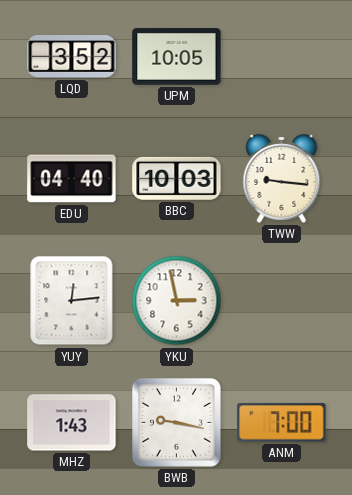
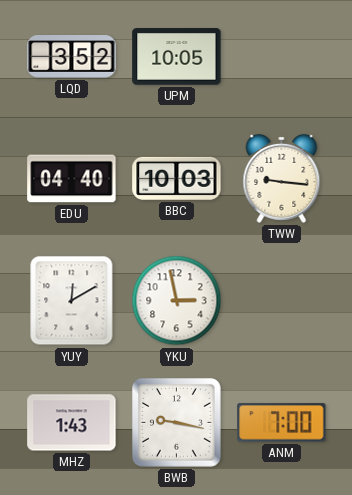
YUY: 12:14 -> 12:10
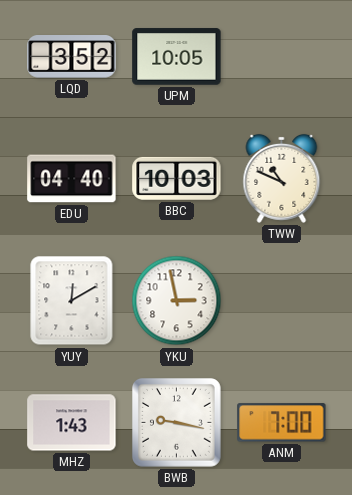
TWW: 9:16 -> 10:49
